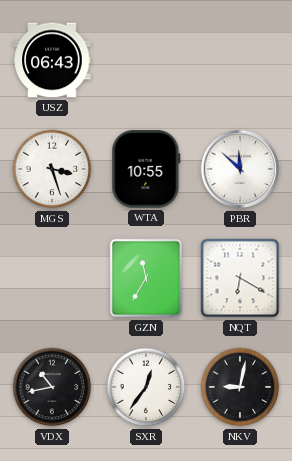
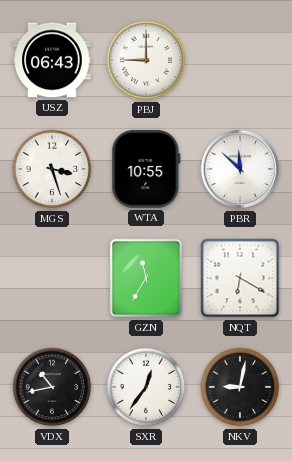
PBJ: none -> 9:00
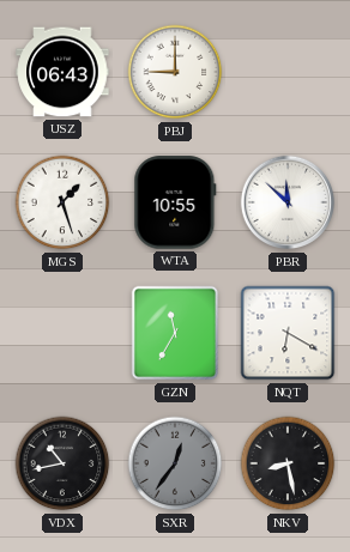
MGS: 3:27 -> 1:27
SXR dial: white -> grey
NKV: 9:02 -> 8:28
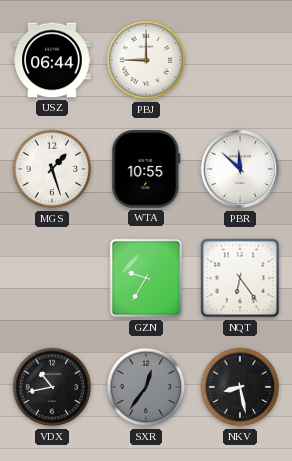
USZ: 06:43 -> 06:44
GZN: 11:35 -> 9:35
NQT: 6:20 -> 6:24
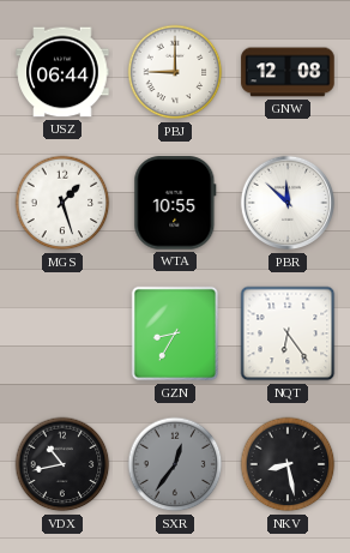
GNW: none -> 12:08
GZN: 9:35 -> 8:35
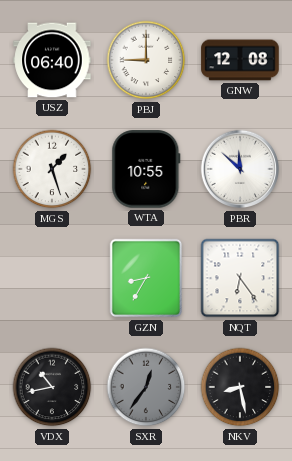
USZ: 06:44 -> 06:40
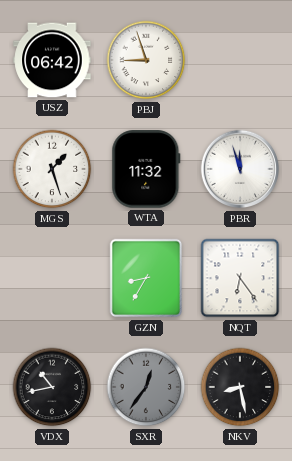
USZ: 06:40 -> 06:42
PBJ: 9:00 -> 8:57
GNW: 12:08 -> none
WTA: 10:55 -> 11:32
PBR: 11:52 -> 11:57
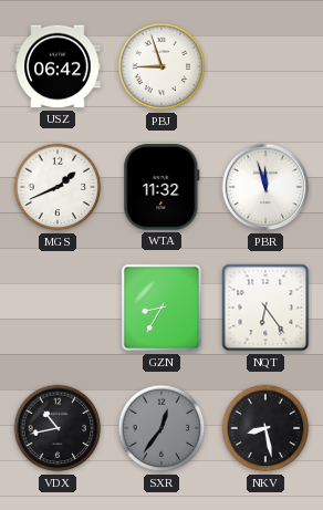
MGS: 1:27 -> 1:41
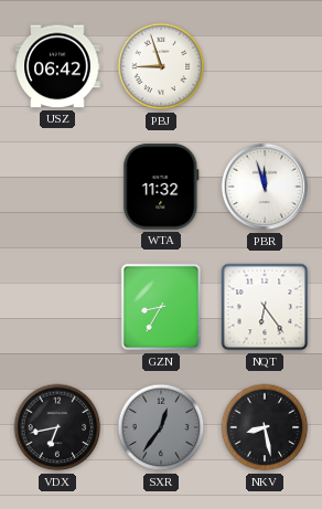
MGS: 1:41 -> none
VDX: 10:43 -> 6:43
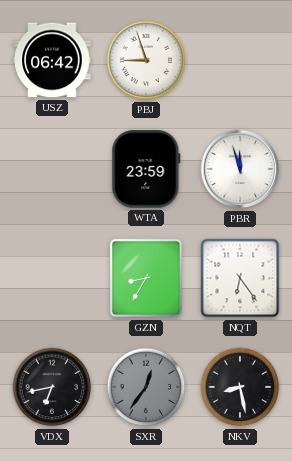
WTA: 11:32 -> 23:59
